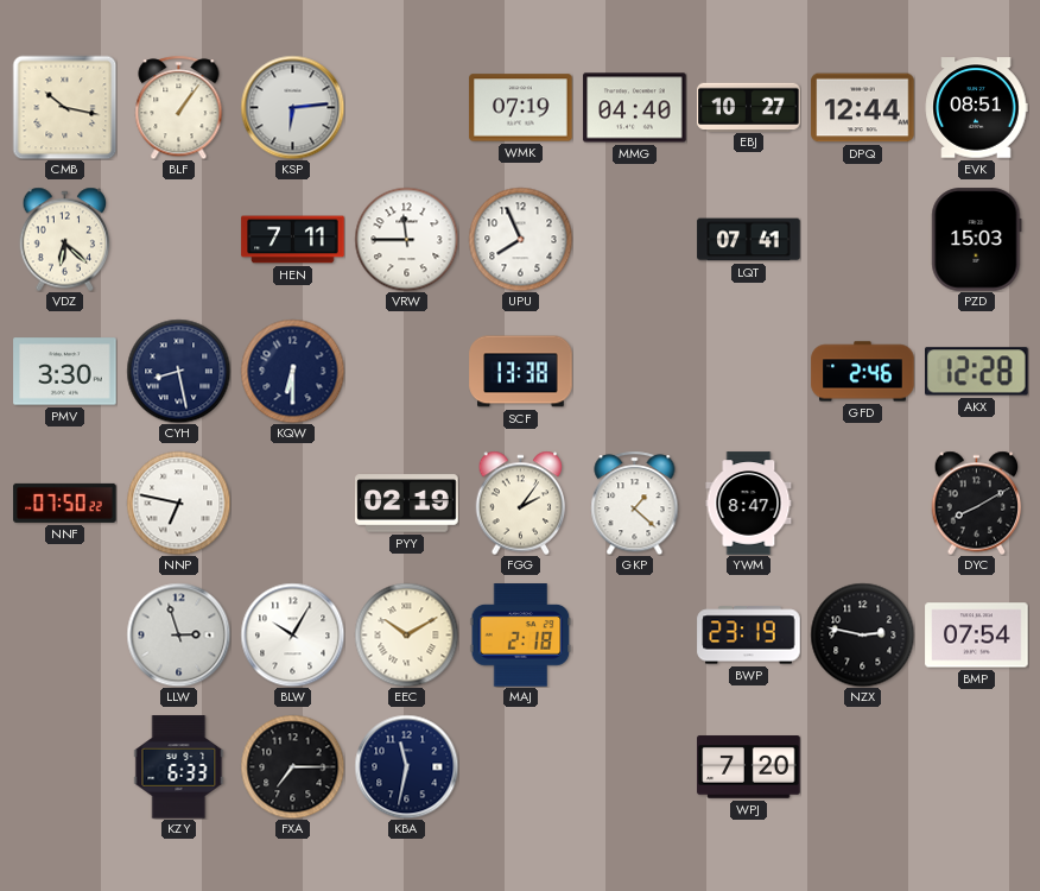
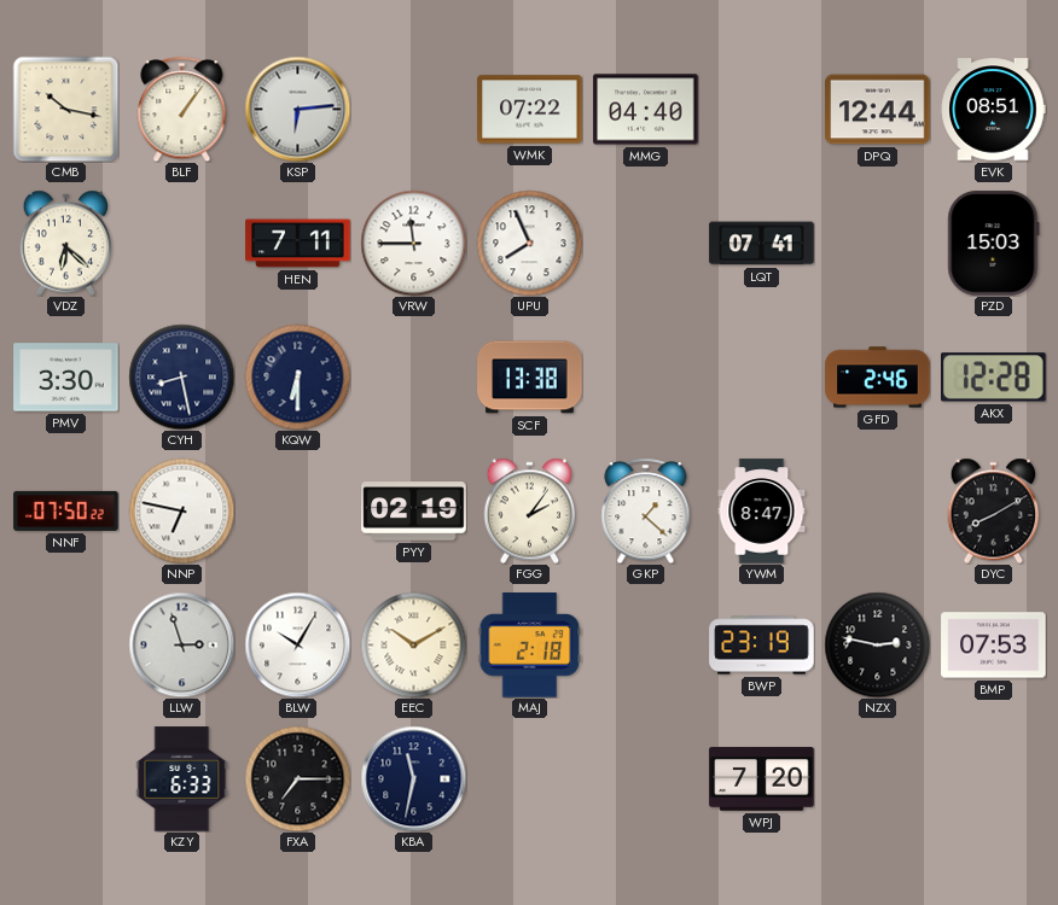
WMK: 07:19 -> 07:22
EBJ: 10:27 -> none
BMP: 07:54 -> 07:53
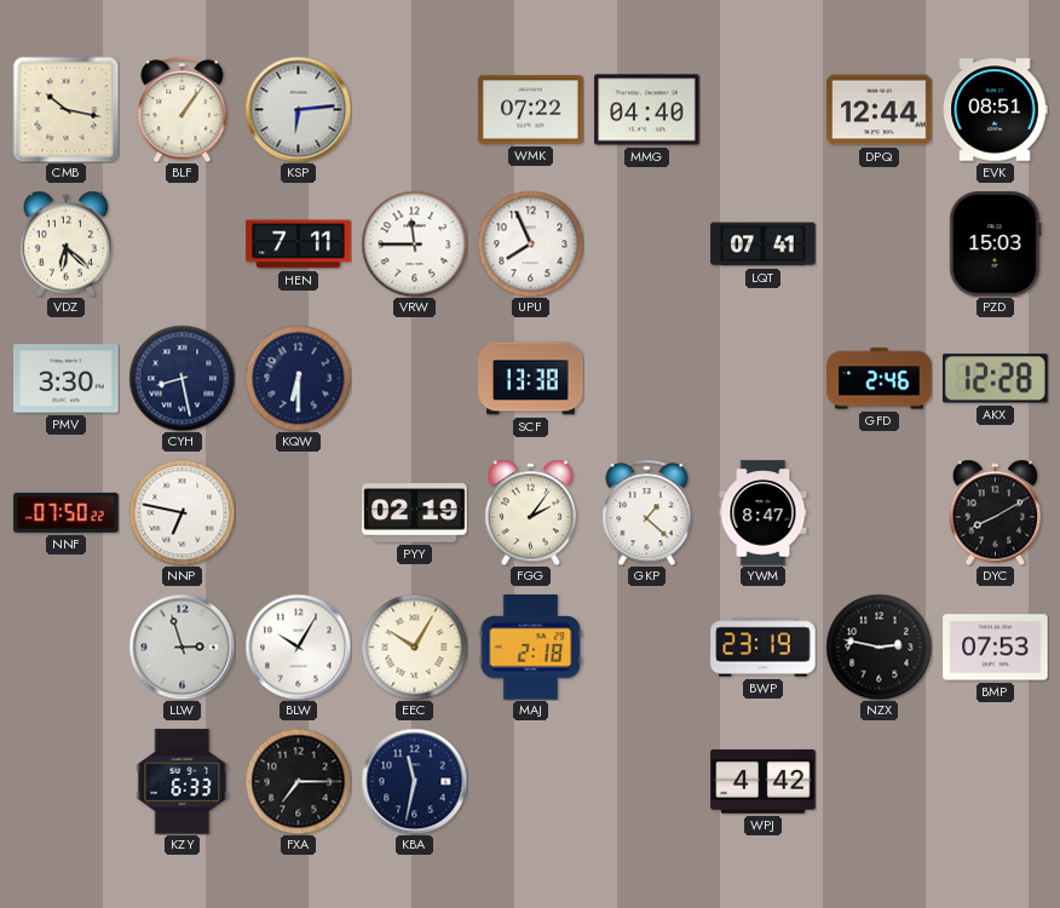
EEC: 10:10 -> 10:05
WPJ: 7:20 -> 4:42
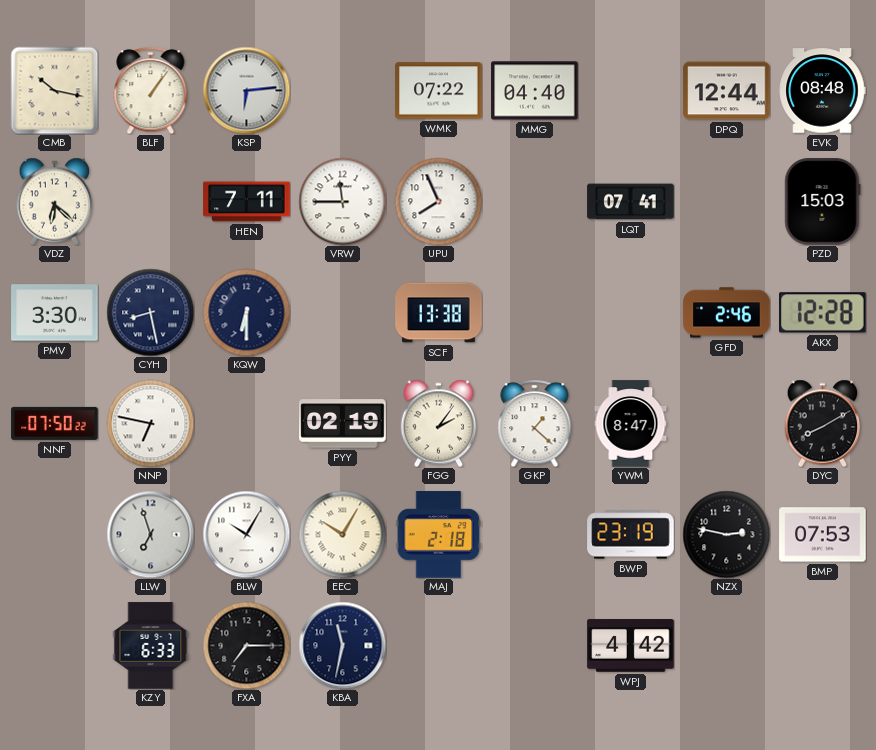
EVK: 08:51 -> 08:48
LLW: 2:57 -> 6:57
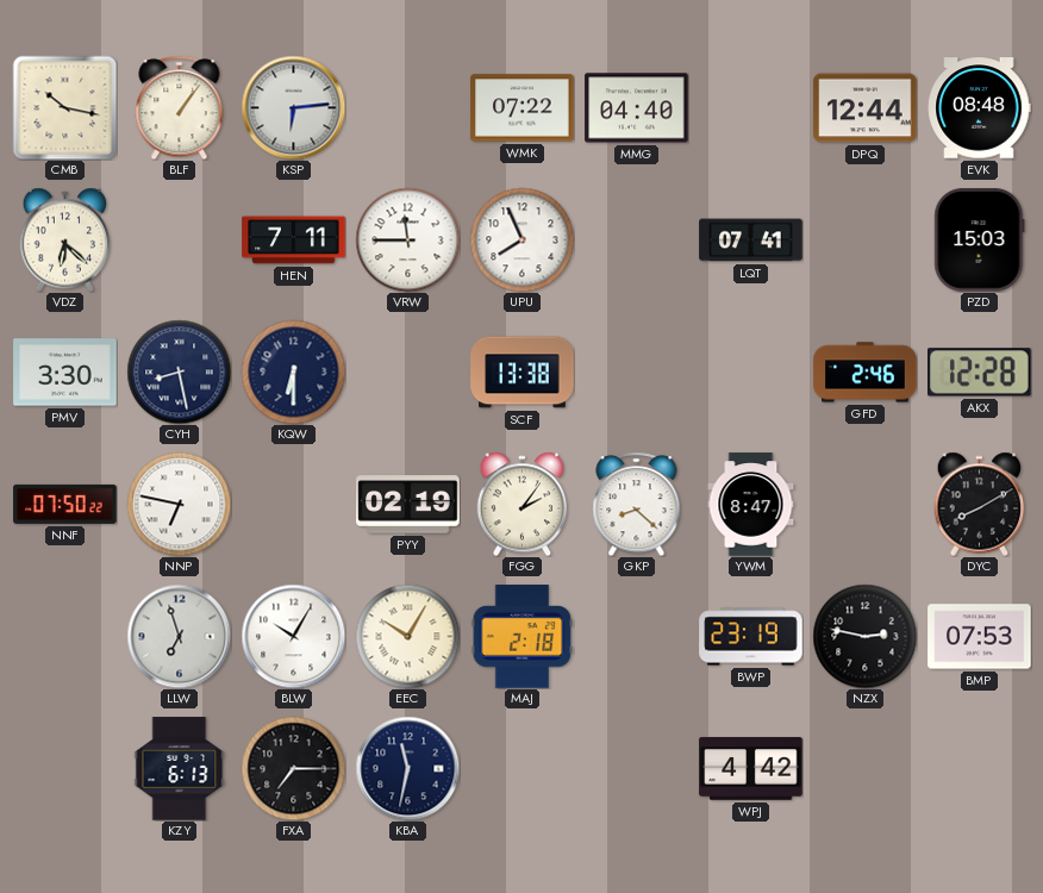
GKP: 1:22 -> 8:22
KZY: 6:33 -> 6:13
